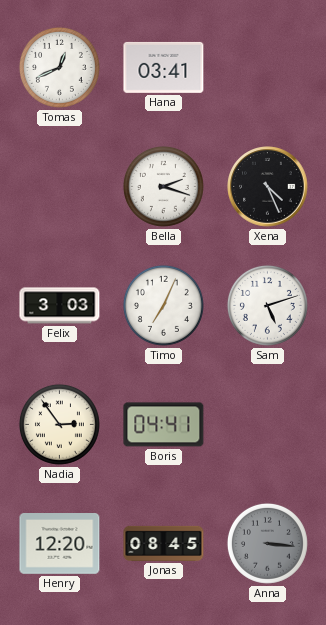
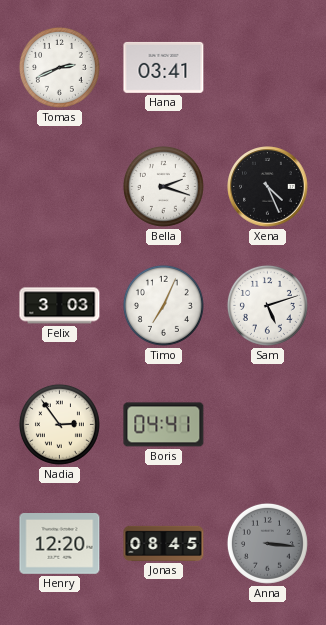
Tomas: 12:41 -> 2:41
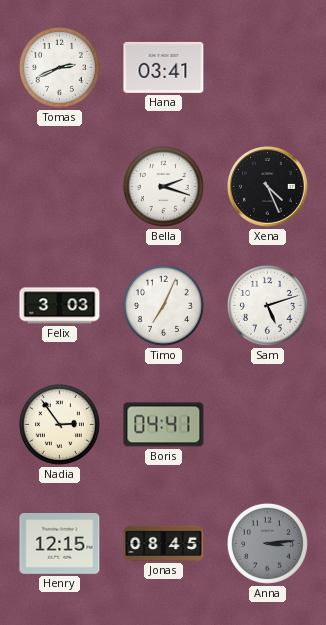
Henry: 12:20 -> 12:15
Anna: 3:16 -> 3:14
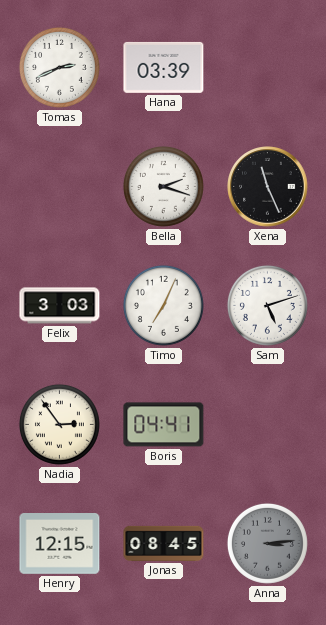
Hana: 03:41 -> 03:39
Xena: 4:26 -> 11:26
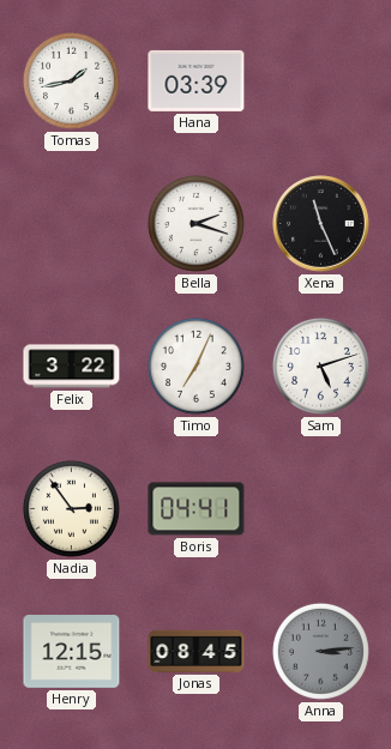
Tomas: 2:41 -> 1:43
Felix: 3:03 -> 3:22
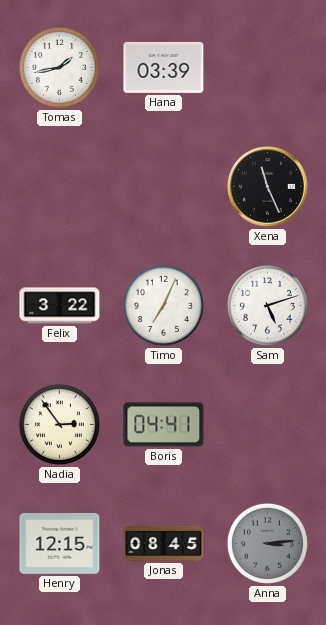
Bella: 2:18 -> none
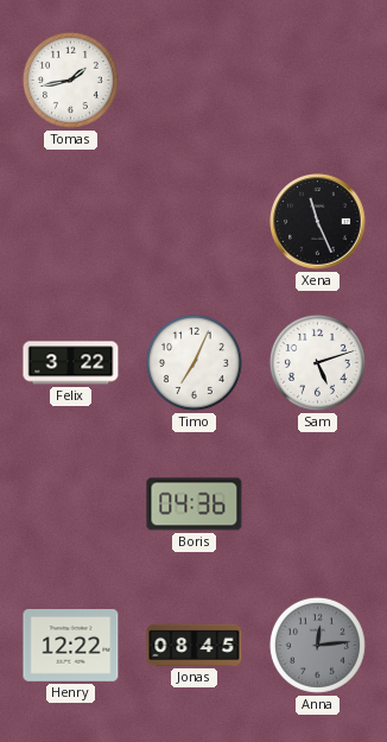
Hana: 03:39 -> none
Nadia: 2:54 -> none
Boris: 04:41 -> 04:36
Henry: 12:15 -> 12:22
Anna: 3:14 -> 12:14
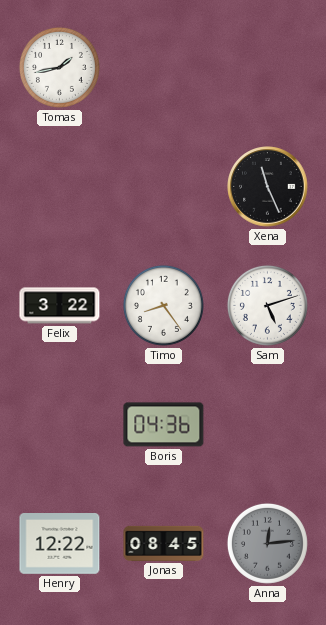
Timo: 7:04 -> 8:24
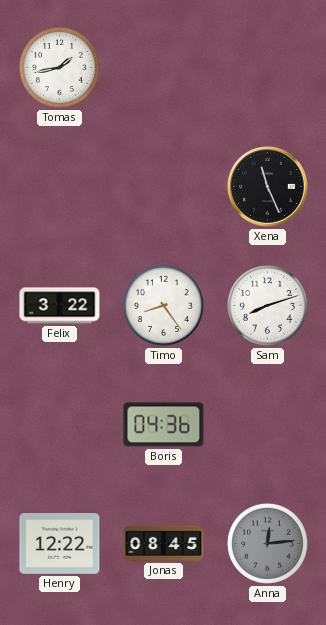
Sam: 5:12 -> 8:12
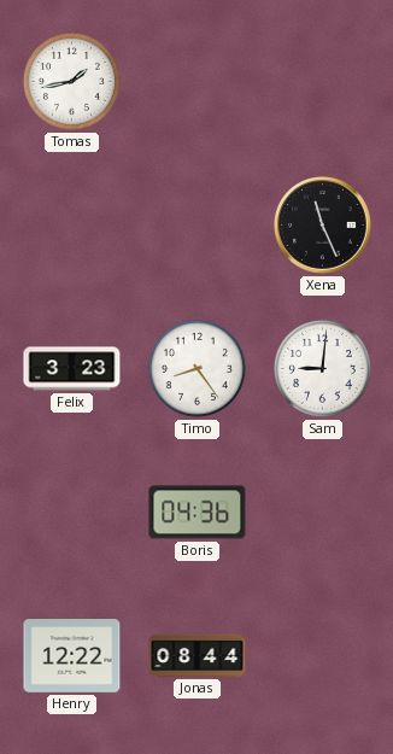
Felix: 3:22 -> 3:23
Sam: 8:12 -> 9:01
Jonas: 08:45 -> 08:44
Anna: 12:14 -> none
